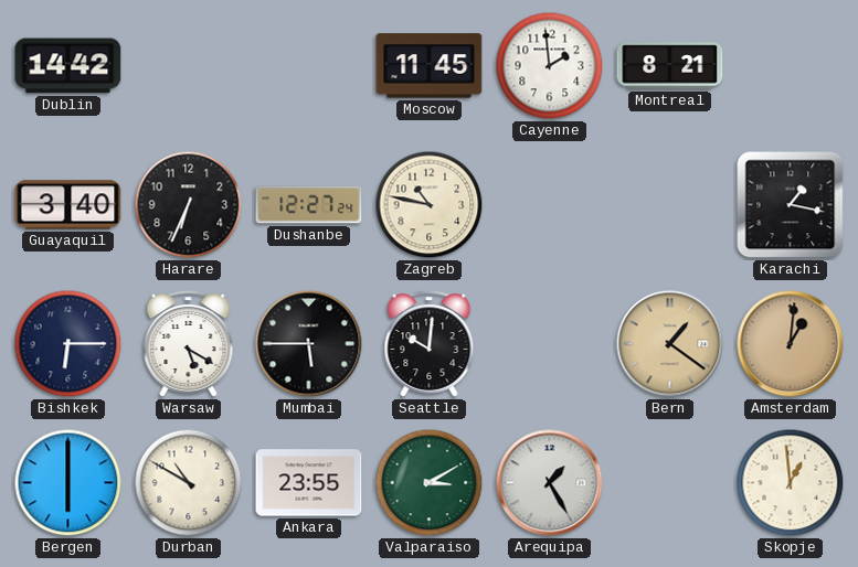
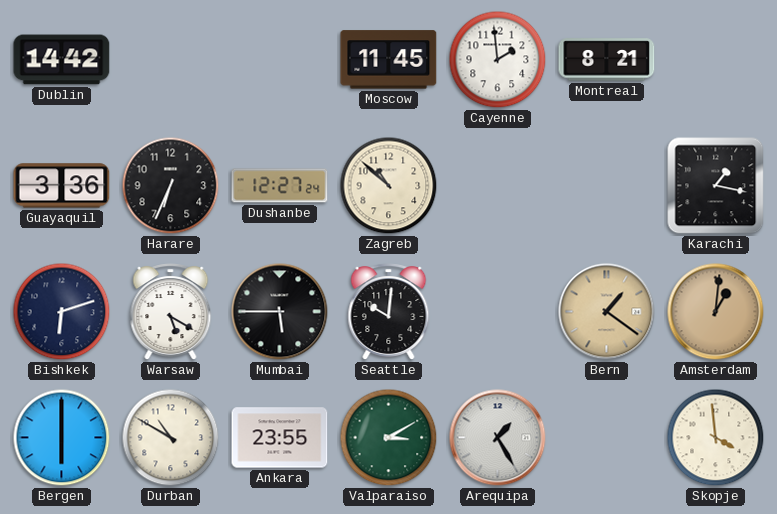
Guayaquil: 3:40 -> 3:36
Zagreb: 10:47 -> 10:52
Bishkek: 6:15 -> 6:12
Skopje: 12:59 -> 3:59
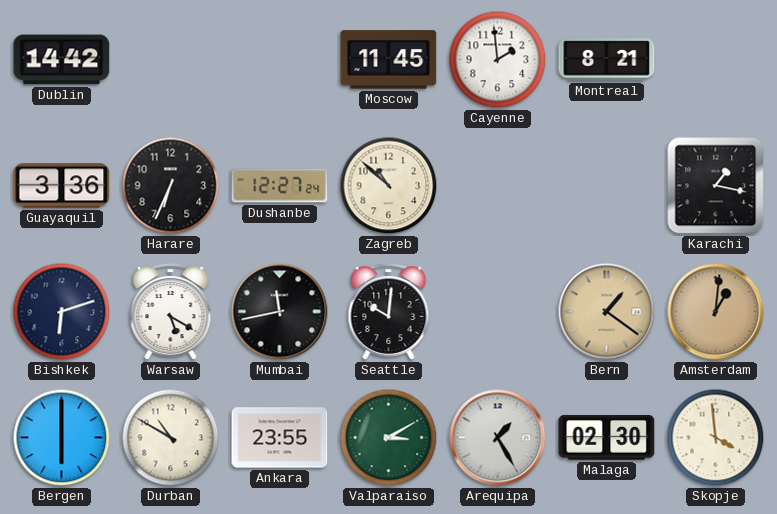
Mumbai: 5:45 -> 11:43
Malaga: none -> 02:30
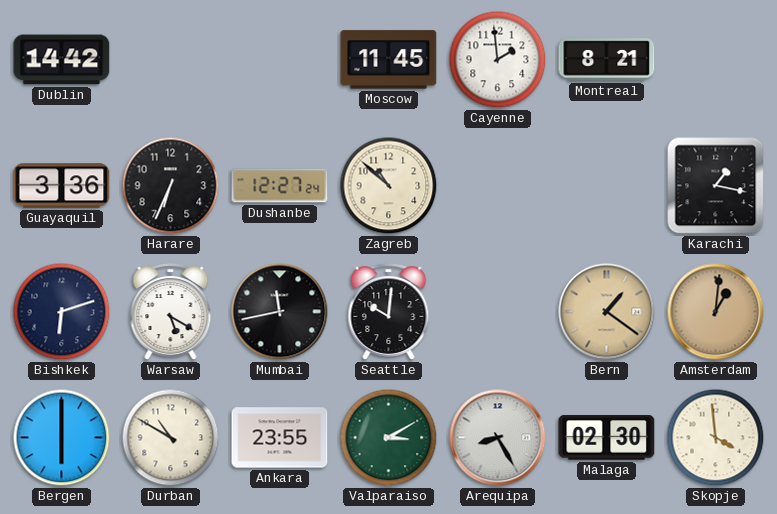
Arequipa: 1:25 -> 8:25
